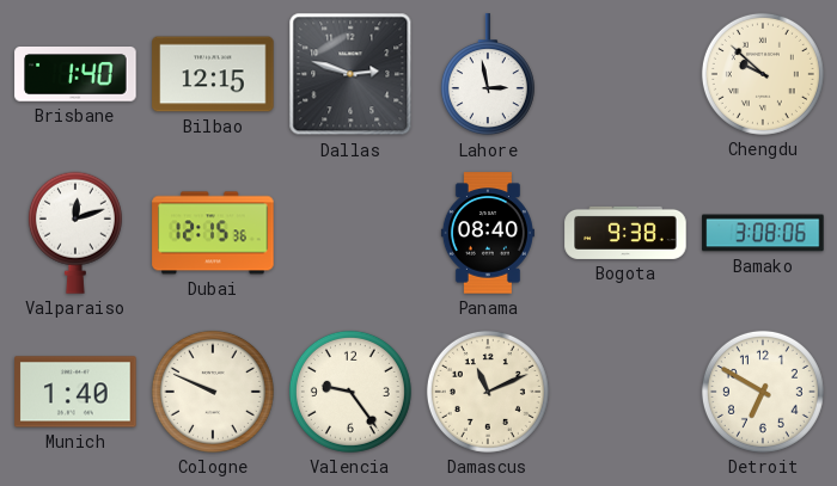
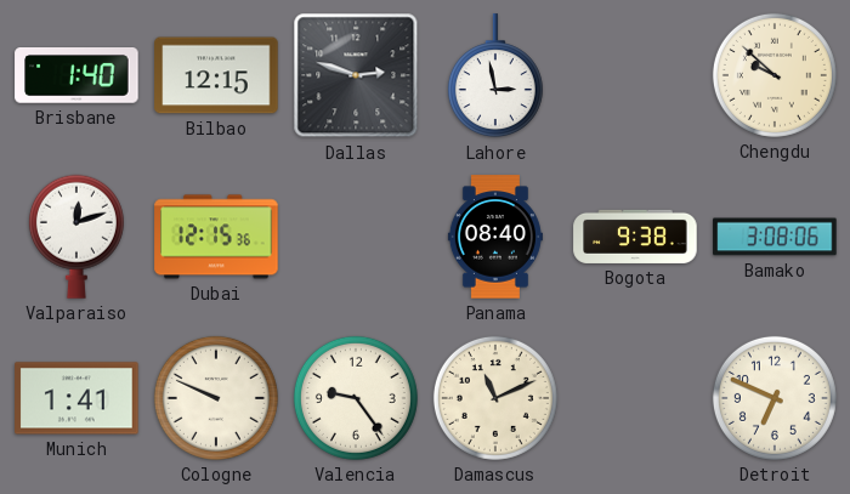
Munich: 1:40 -> 1:41
Detroit: 6:50 -> 6:49
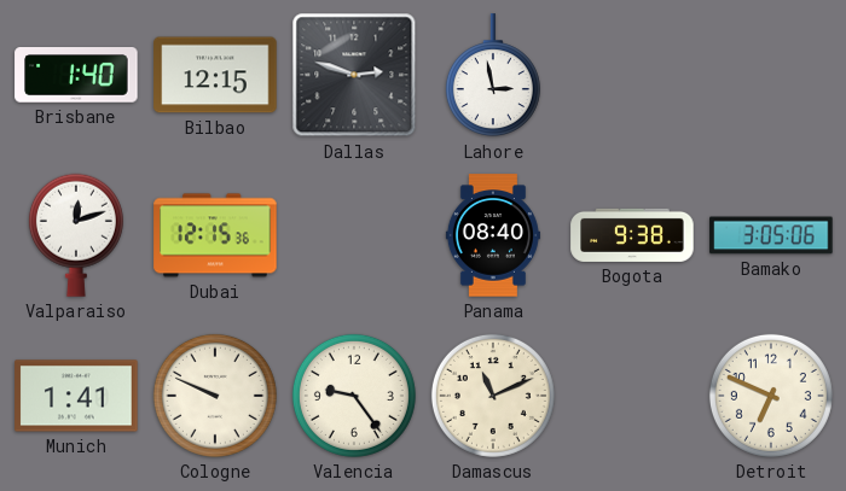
Chengdu: 9:52 -> none
Bamako: 3:08 -> 3:05
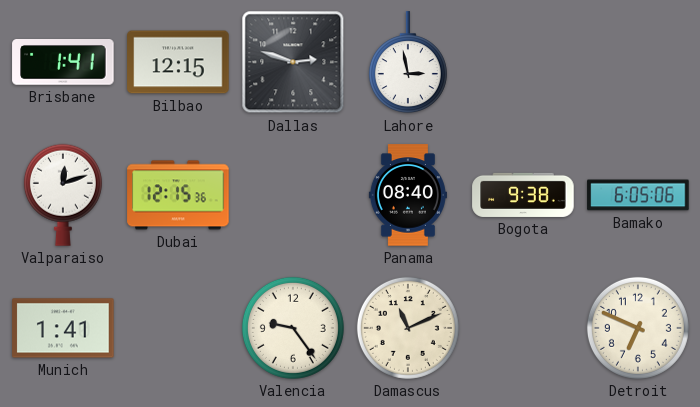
Brisbane: 1:40 -> 1:41
Bamako: 3:05 -> 6:05
Cologne: 9:49 -> none
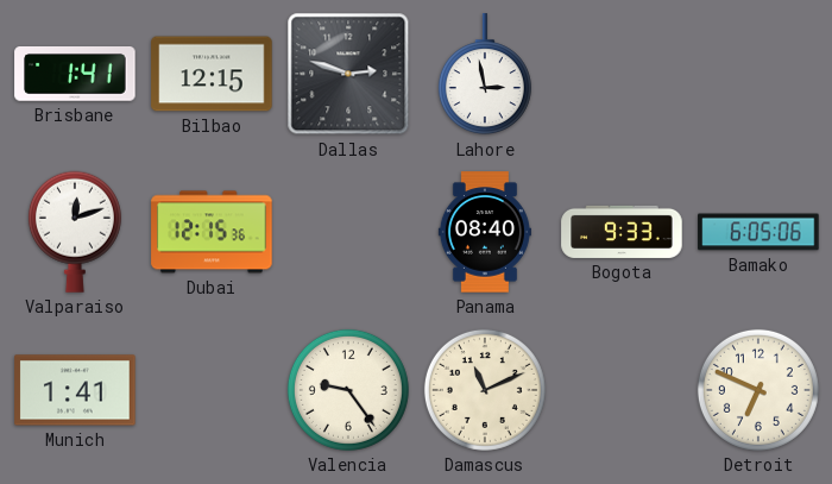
Bogota: 9:38 -> 9:33
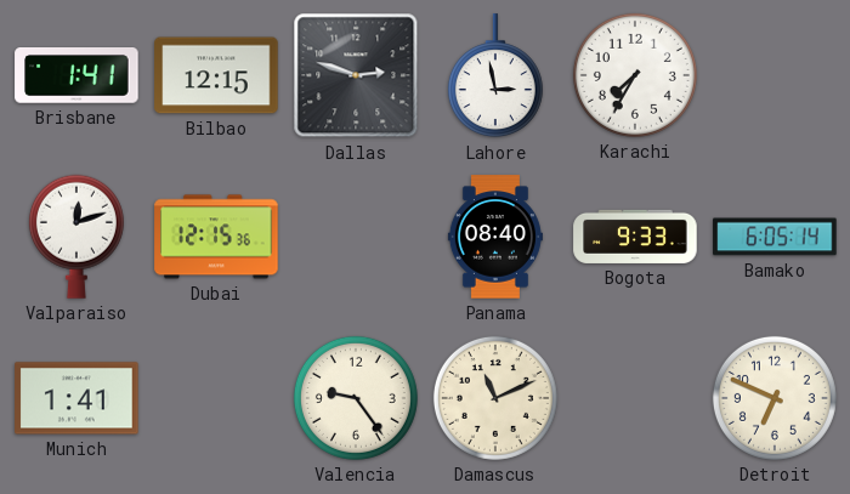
Karachi: none -> 7:35
Bamako: 6:05:06 -> 6:05:14
